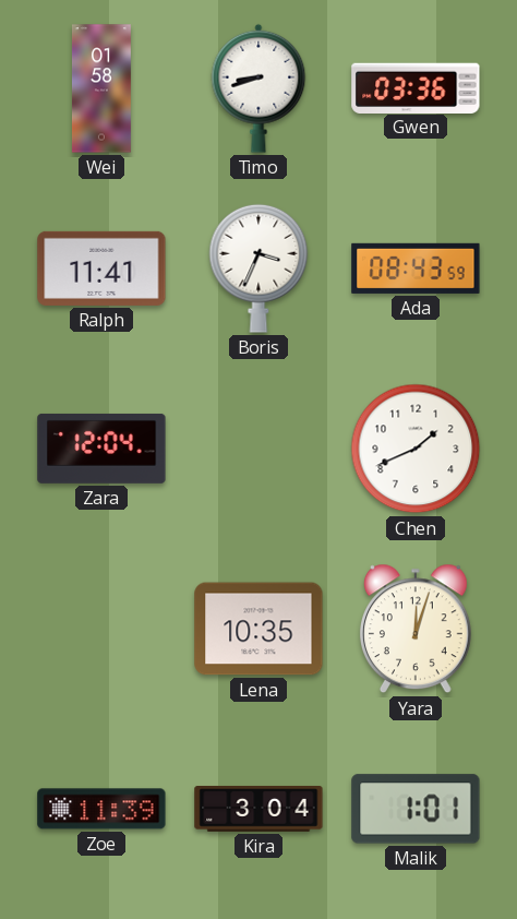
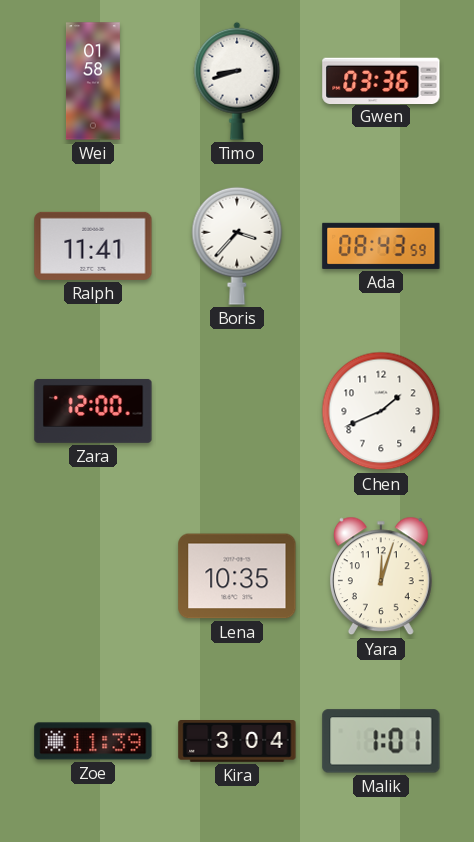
Boris: 3:34 -> 3:37
Zara: 12:04 -> 12:00
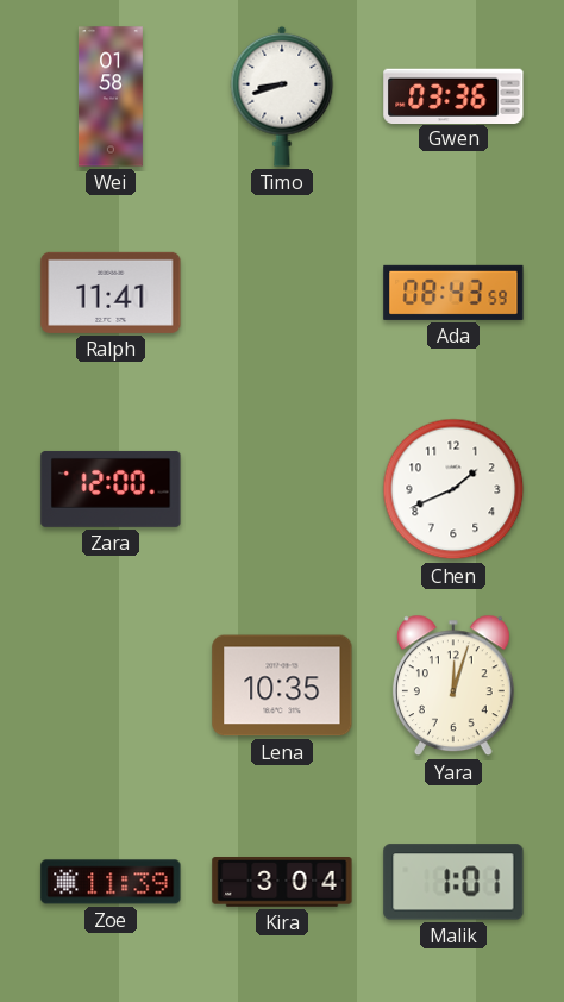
Boris: 3:37 -> none
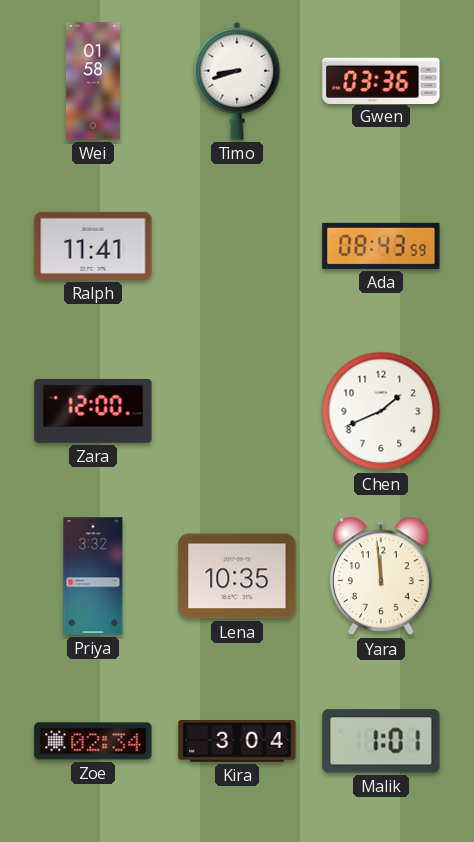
Priya: none -> 3:32
Yara: 12:03 -> 11:59
Zoe: 11:39 -> 02:34
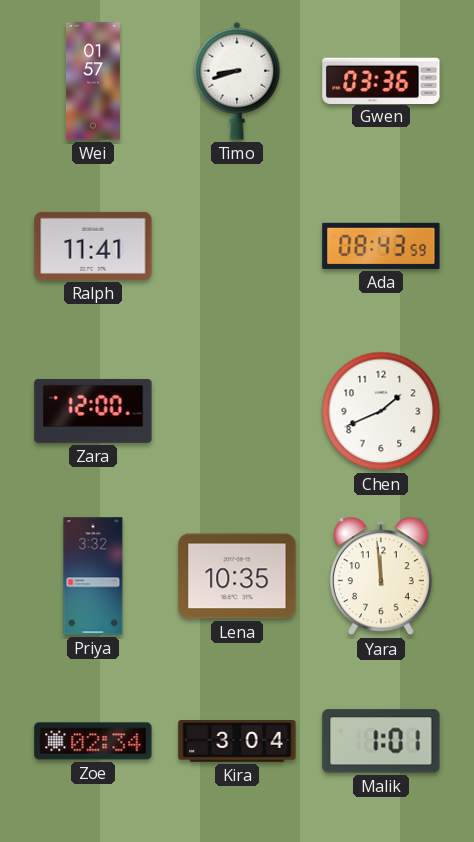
Wei: 01:58 -> 01:57
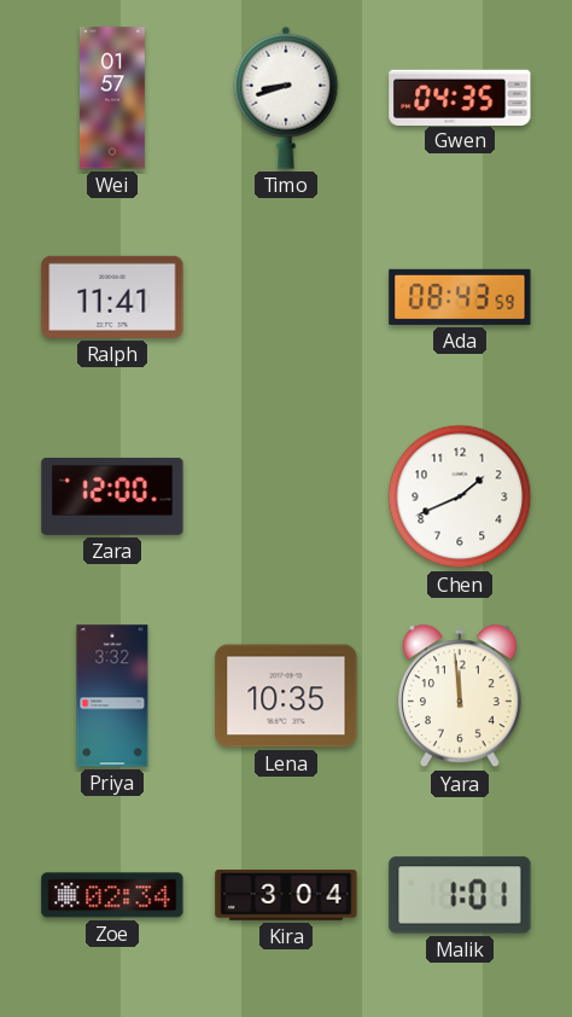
Gwen: 03:36 -> 04:35
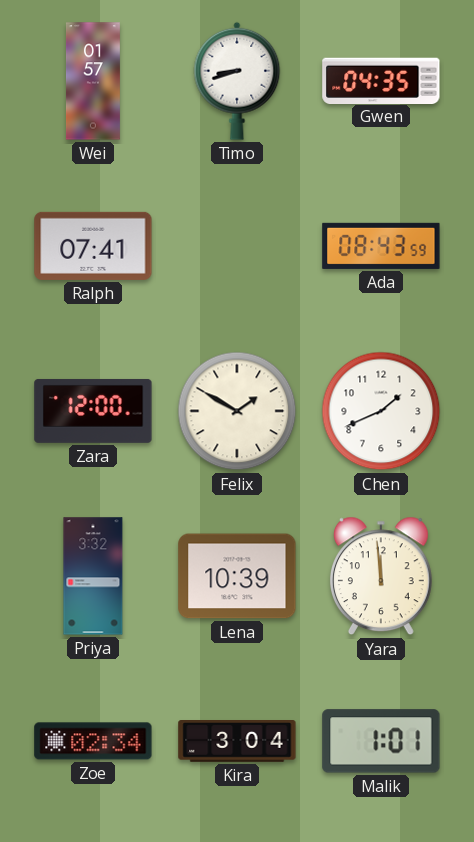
Ralph: 11:41 -> 07:41
Felix: none -> 1:50
Lena: 10:35 -> 10:39
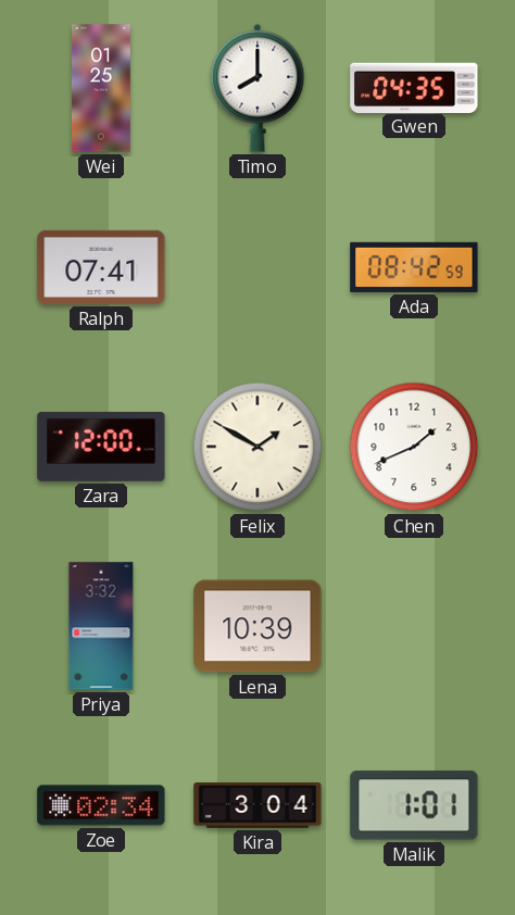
Wei: 01:57 -> 01:25
Timo: 8:42 -> 8:00
Ada: 08:43 -> 08:42
Yara: 11:59 -> none
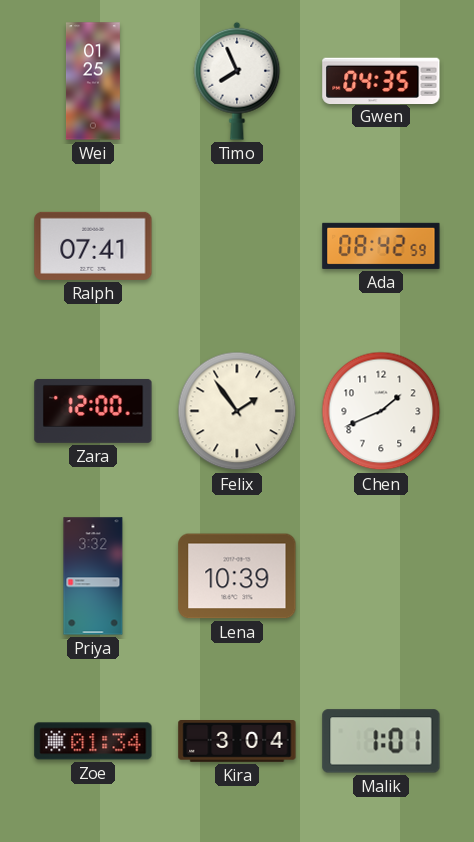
Timo: 8:00 -> 7:56
Felix: 1:50 -> 1:54
Zoe: 02:34 -> 01:34
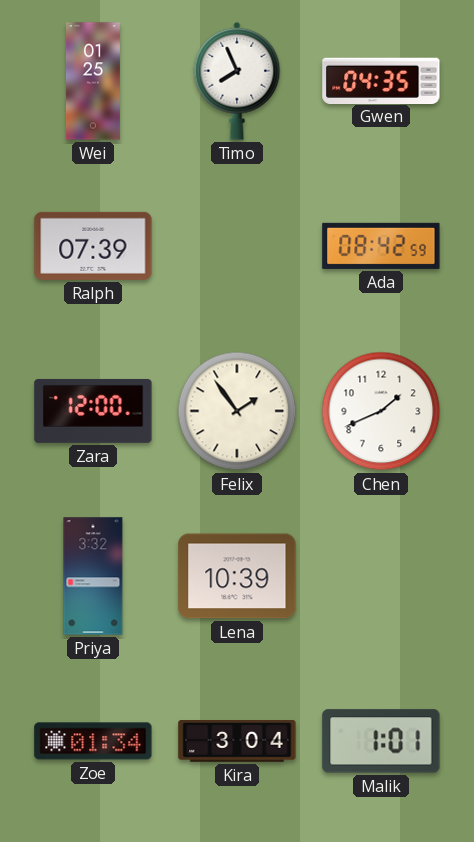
Ralph: 07:41 -> 07:39
